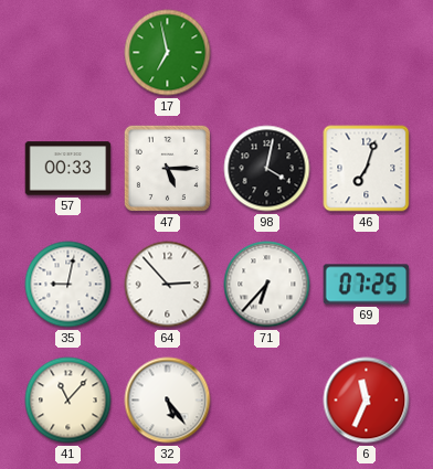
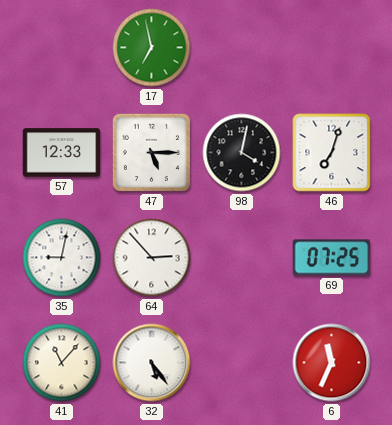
57: 00:33 -> 12:33
71: 6:37 -> none
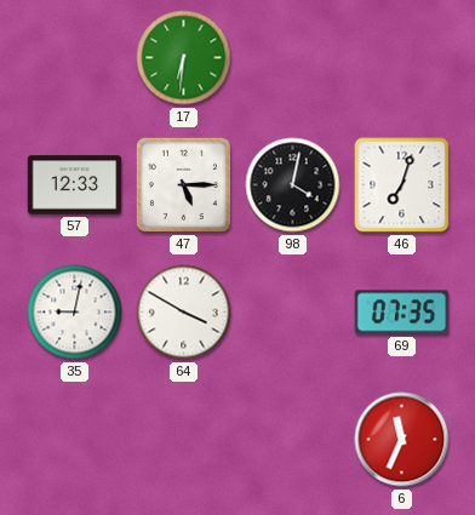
17: 6:58 -> 6:31
64: 2:53 -> 3:50
69: 07:25 -> 07:35
41: 11:07 -> none
32: 5:24 -> none
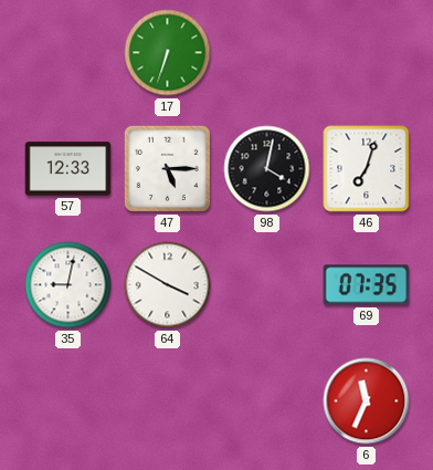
17: 6:31 -> 6:33
